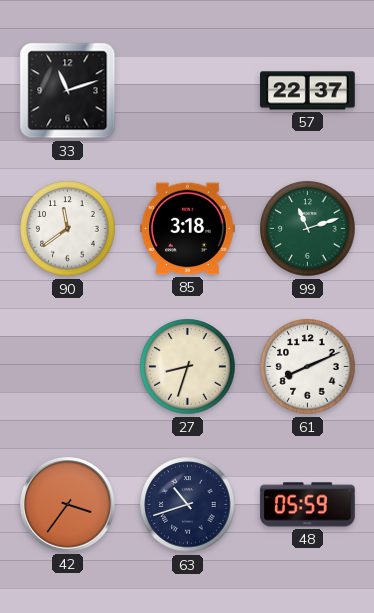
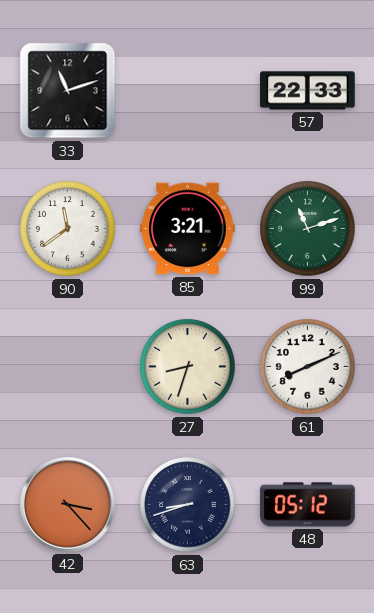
57: 22:37 -> 22:33
85: 3:18 -> 3:21
42: 3:36 -> 3:23
63: 10:42 -> 8:42
48: 05:59 -> 05:12
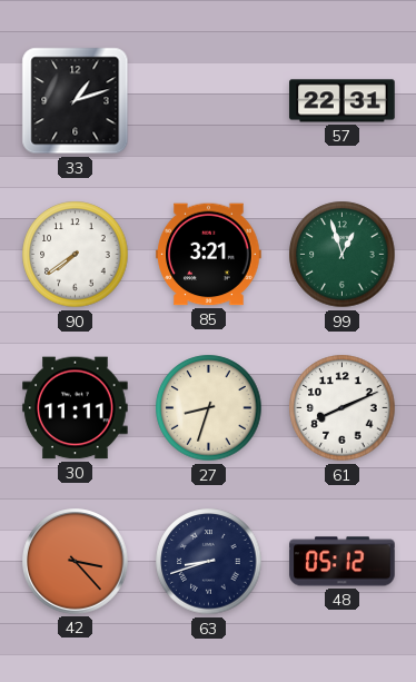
33: 11:12 -> 1:12
57: 22:33 -> 22:31
90: 11:39 -> 7:39
99: 11:12 -> 12:57
30: none -> 11:11
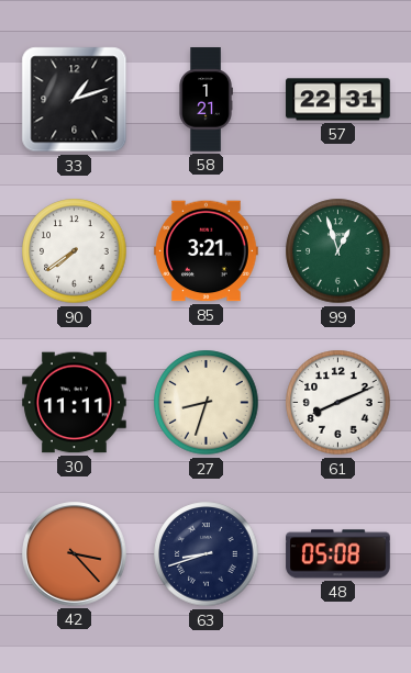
58: none -> 1:21
48: 05:12 -> 05:08
